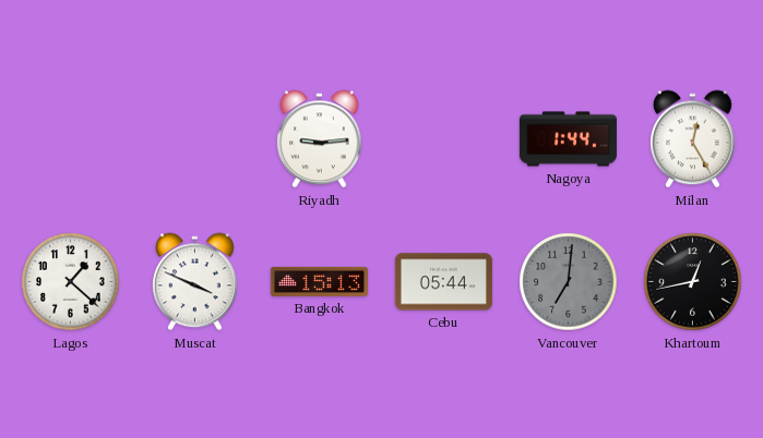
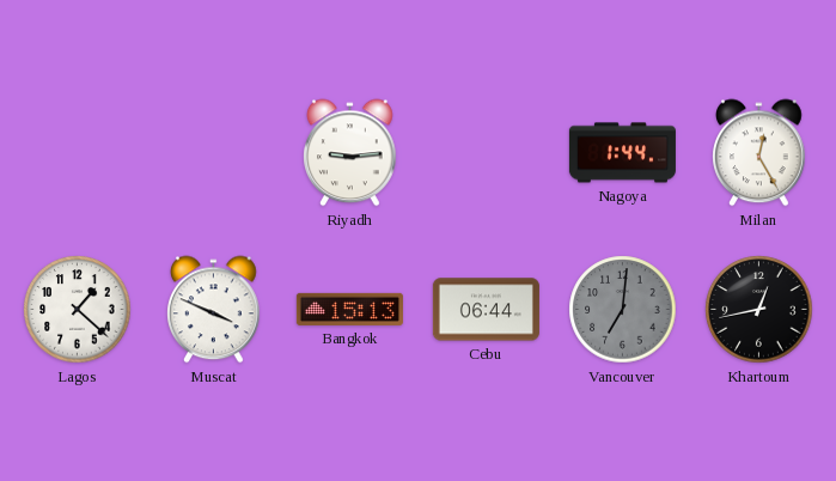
Cebu: 05:44 -> 06:44
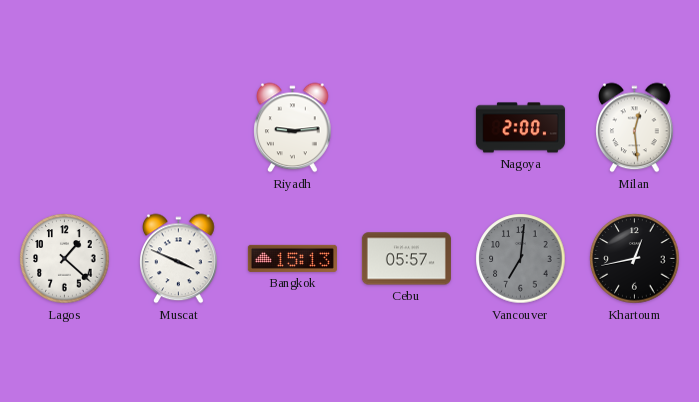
Nagoya: 1:44 -> 2:00
Milan: 12:25 -> 12:29
Cebu: 06:44 -> 05:57
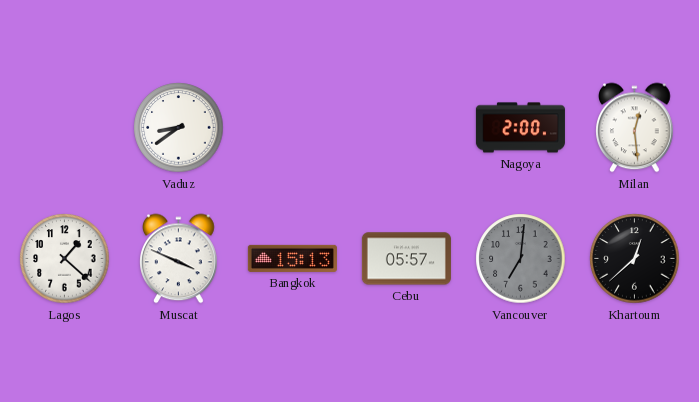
Vaduz: none -> 8:39
Riyadh: 9:14 -> none
Khartoum: 12:43 -> 12:38
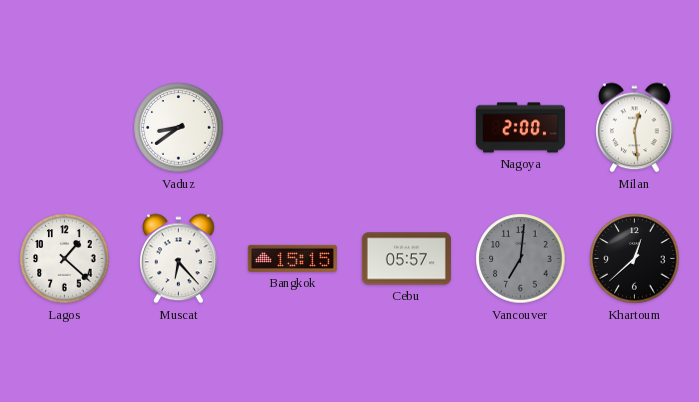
Muscat: 3:49 -> 6:23
Bangkok: 15:13 -> 15:15
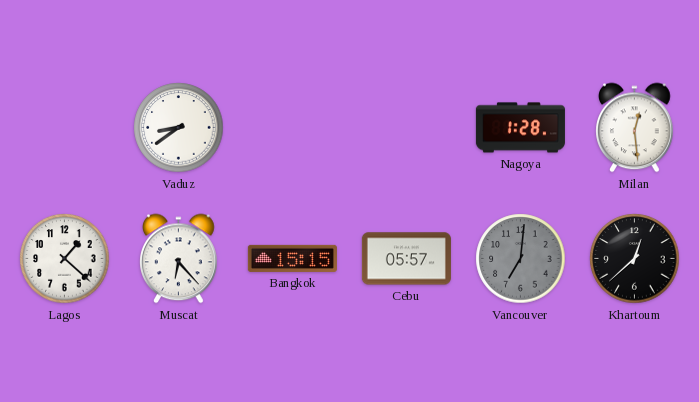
Nagoya: 2:00 -> 1:28
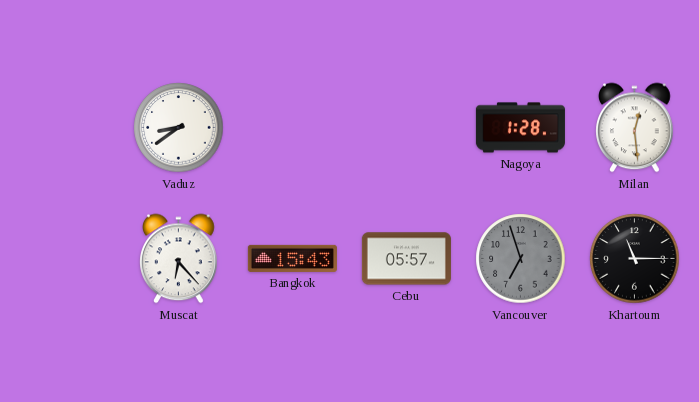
Lagos: 1:22 -> none
Bangkok: 15:15 -> 15:43
Vancouver: 7:01 -> 6:57
Khartoum: 12:38 -> 11:15
